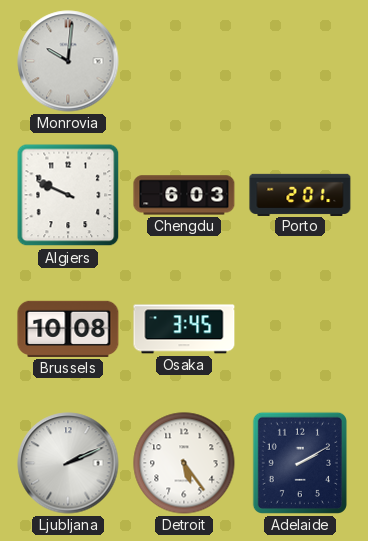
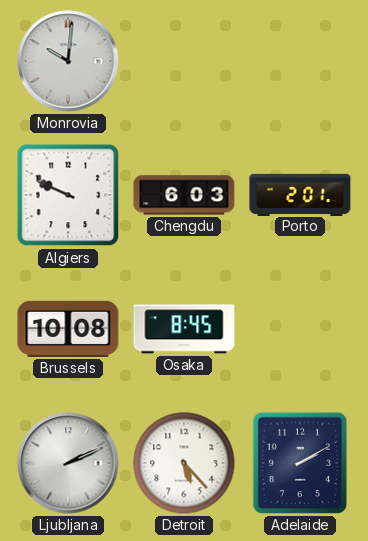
Osaka: 3:45 -> 8:45
Detroit: 5:24 -> 5:23
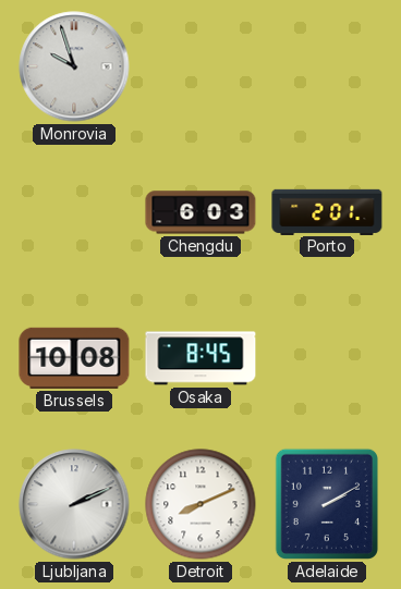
Monrovia: 10:01 -> 9:57
Algiers: 9:49 -> none
Detroit: 5:23 -> 8:11
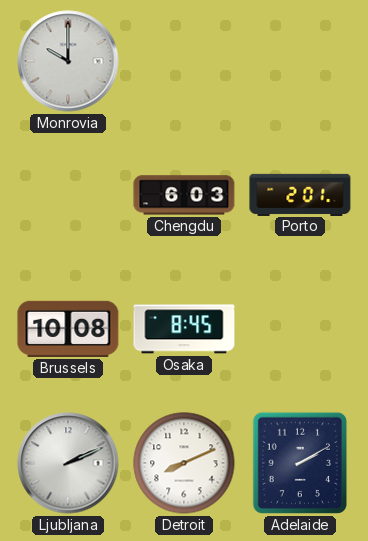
Monrovia: 9:57 -> 10:00
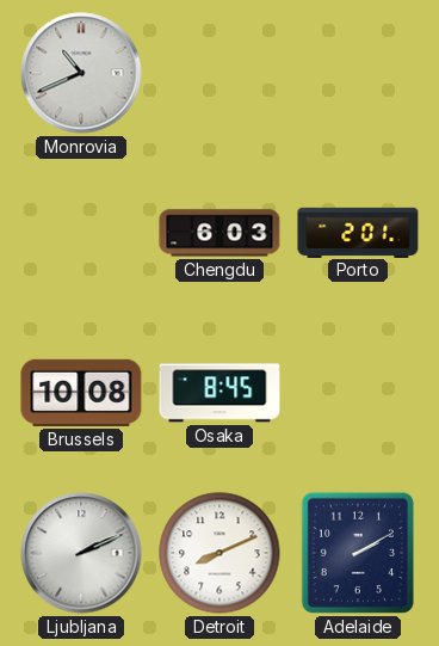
Monrovia: 10:00 -> 10:41
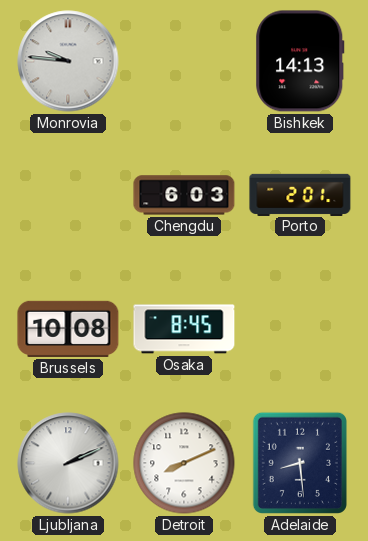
Monrovia: 10:41 -> 9:46
Bishkek: none -> 14:13
Adelaide: 2:10 -> 8:29
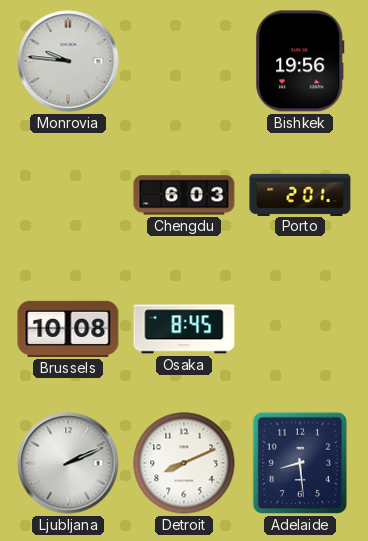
Bishkek: 14:13 -> 19:56
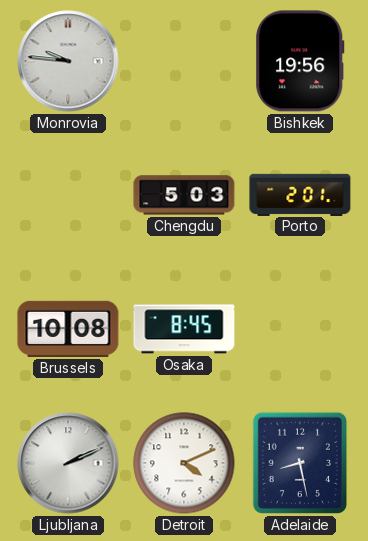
Chengdu: 6:03 -> 5:03
Detroit: 8:11 -> 4:11
Adelaide: 8:29 -> 8:28
